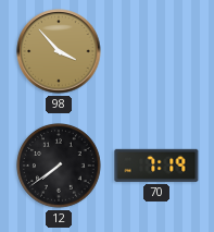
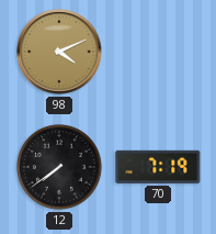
98: 3:53 -> 4:11
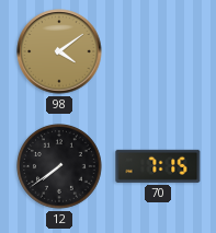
98: 4:11 -> 4:09
70: 7:19 -> 7:15
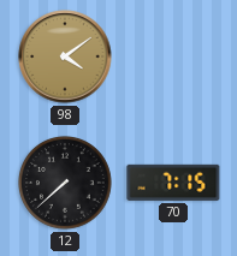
12: 7:39 -> 7:38
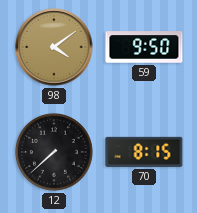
59: none -> 9:50
70: 7:15 -> 8:15
